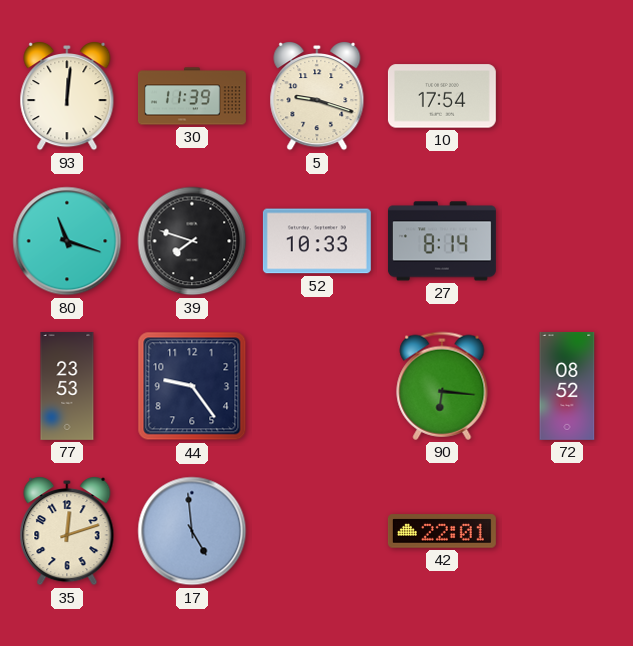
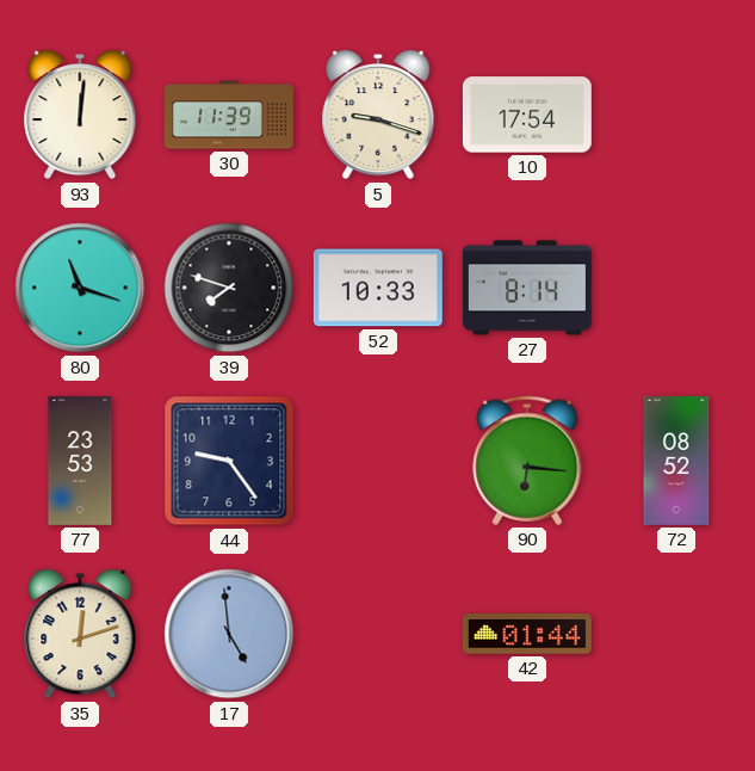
42: 22:01 -> 01:44
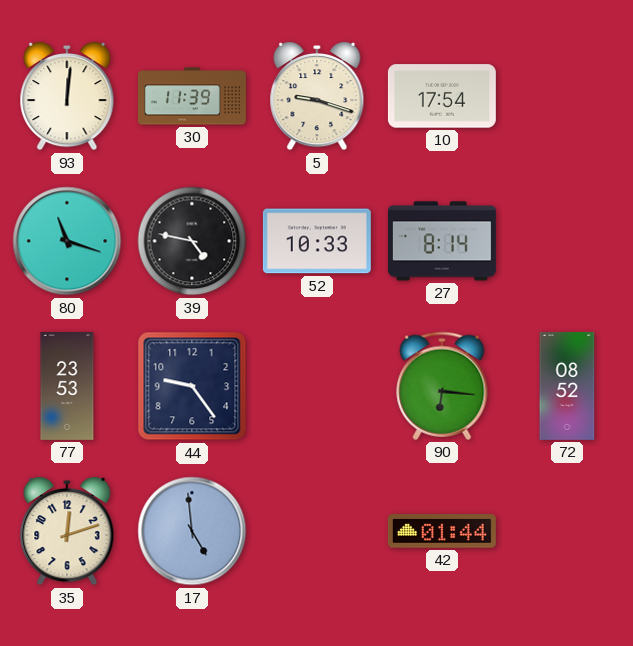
39: 7:48 -> 4:47
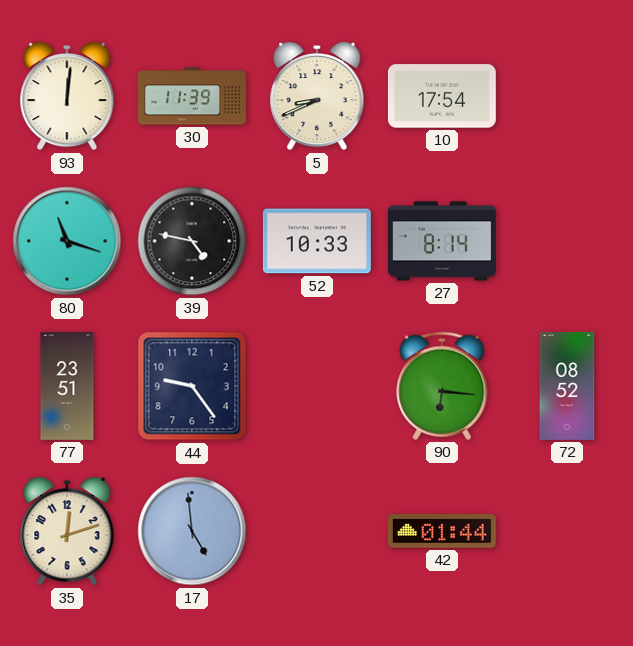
5: 9:18 -> 8:41
77: 23:53 -> 23:51
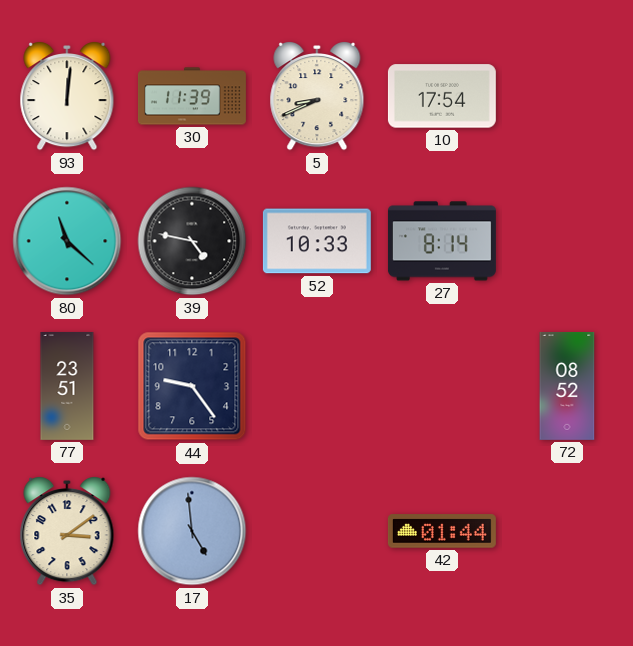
80: 11:18 -> 11:22
90: 6:16 -> none
35: 12:12 -> 3:09
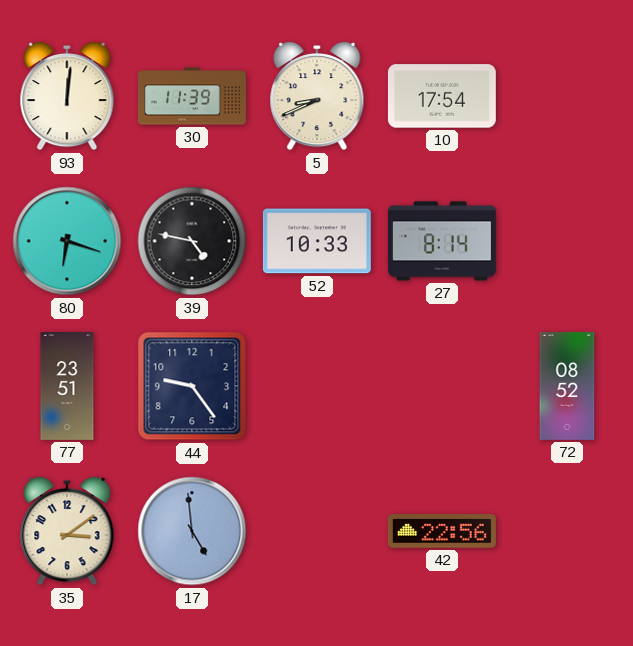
80: 11:22 -> 6:18
42: 01:44 -> 22:56
